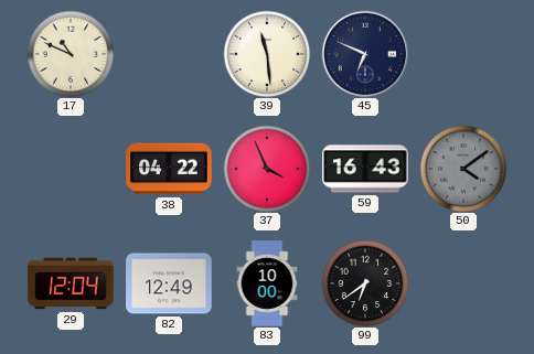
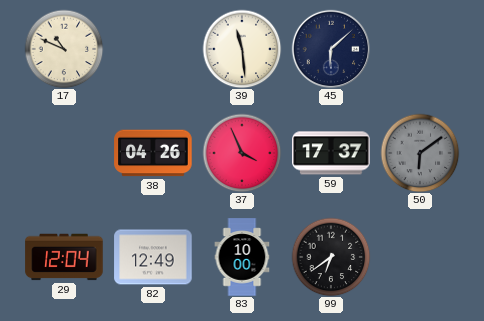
45: 6:49 -> 6:08
38: 04:22 -> 04:26
59: 16:43 -> 17:37
50: 4:09 -> 6:09
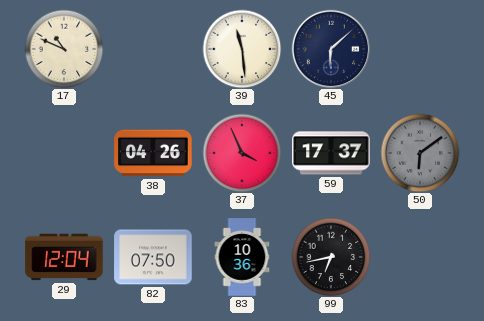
82: 12:49 -> 07:50
83: 10:00 -> 10:36
99: 6:39 -> 6:43
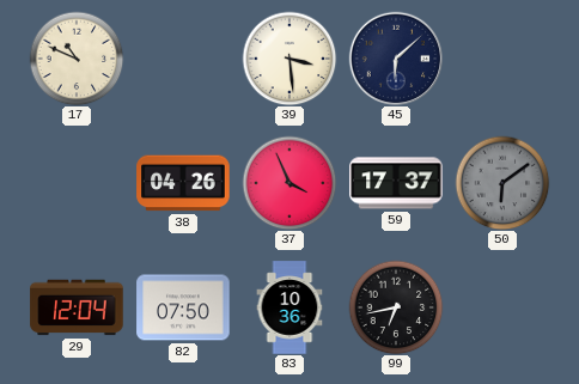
39: 11:29 -> 3:29
